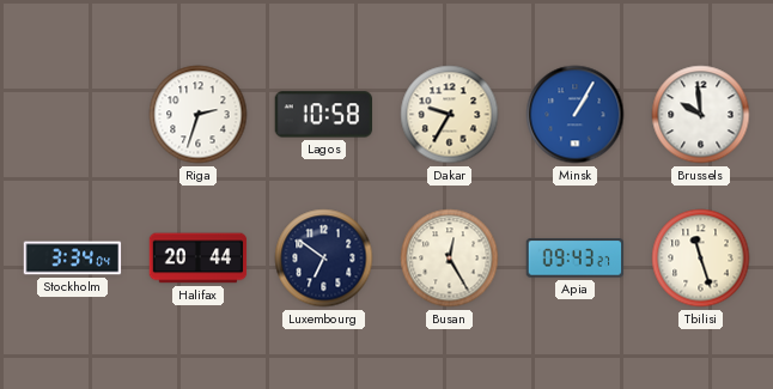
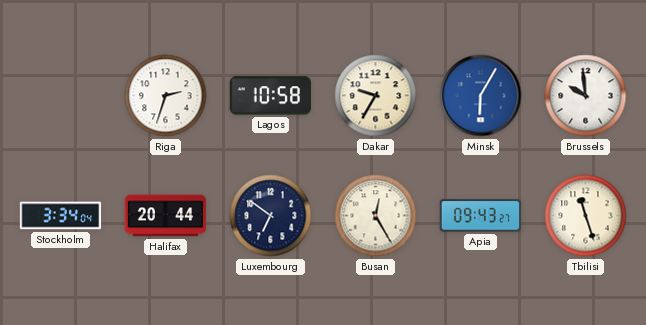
Minsk: 1:05 -> 6:05
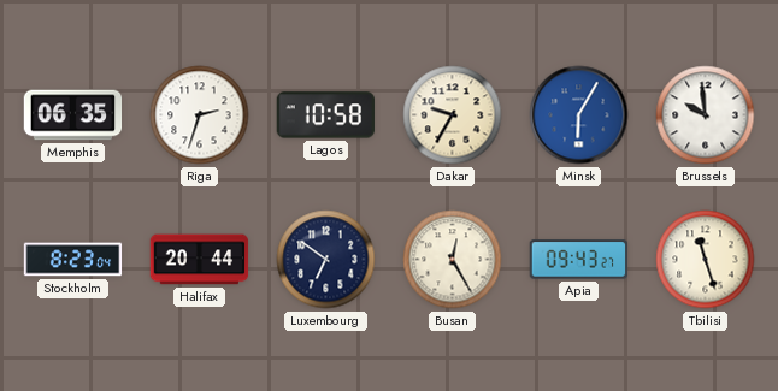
Memphis: none -> 06:35
Stockholm: 3:34 -> 8:23
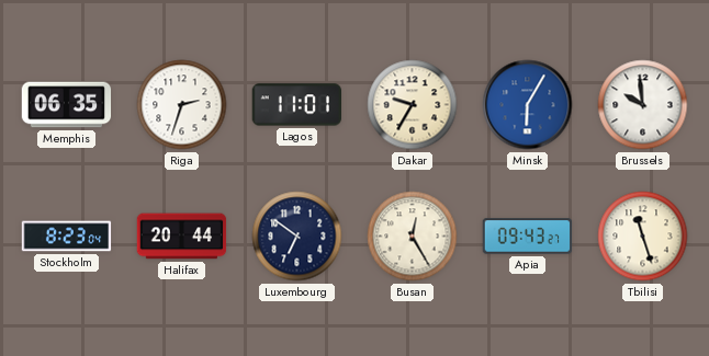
Lagos: 10:58 -> 11:01
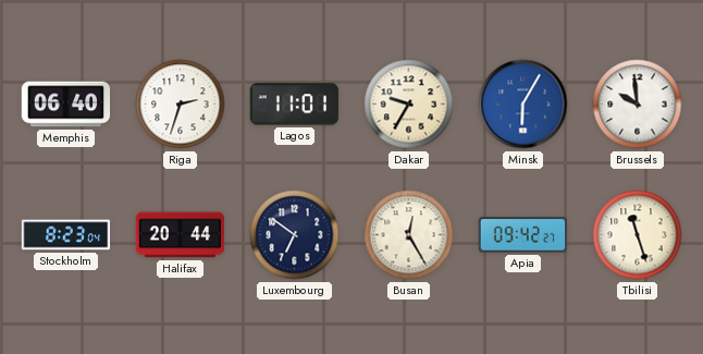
Memphis: 06:35 -> 06:40
Apia: 09:43 -> 09:42
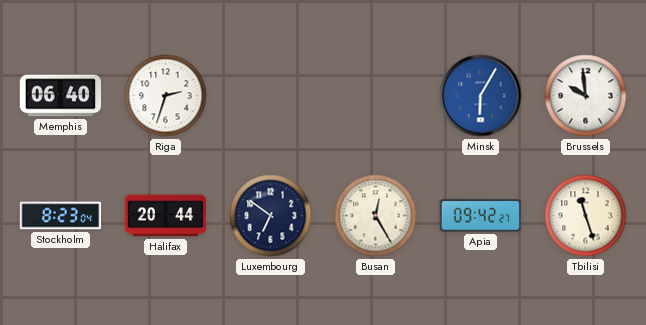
Lagos: 11:01 -> none
Dakar: 9:35 -> none
